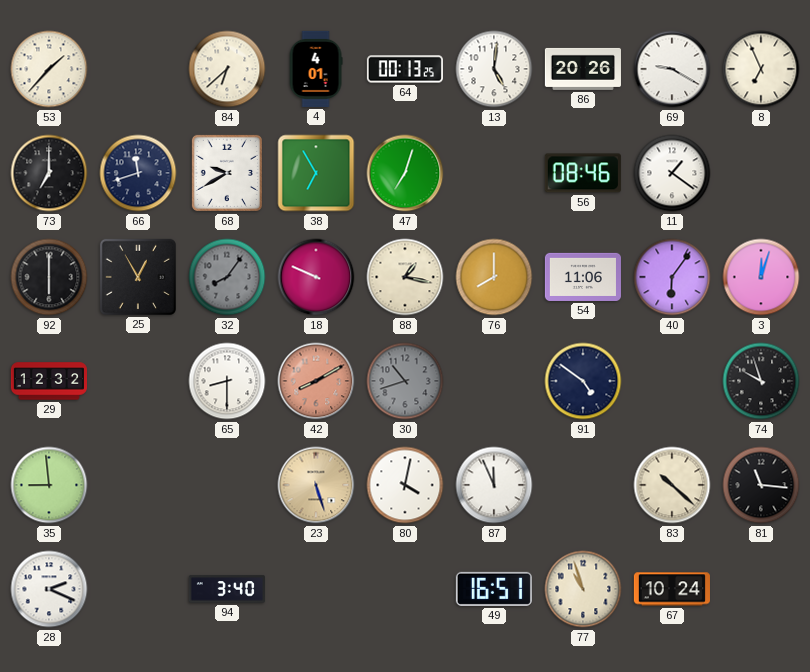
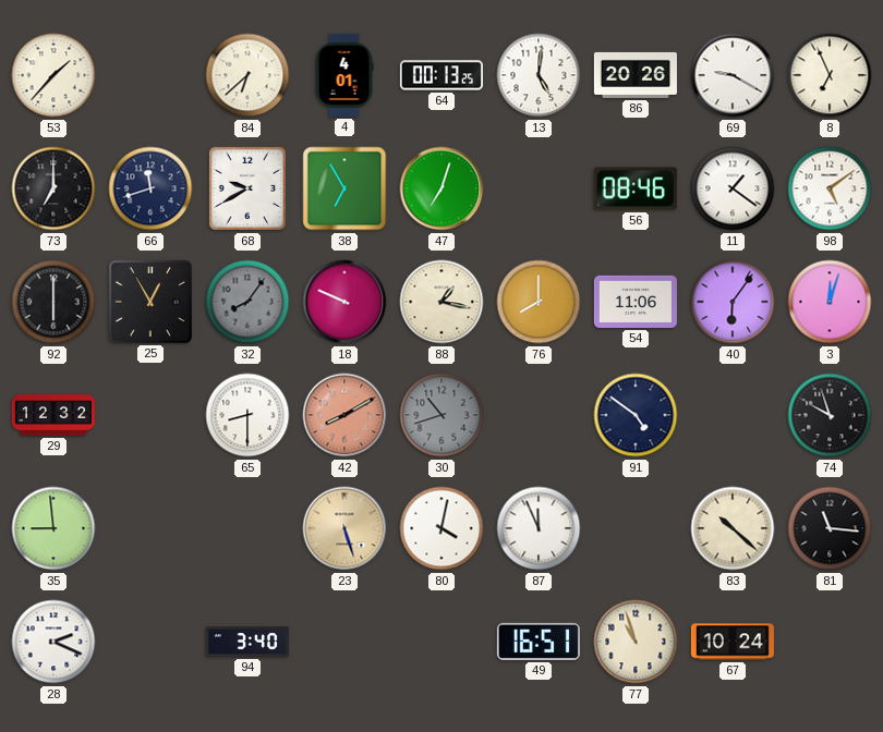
98: none -> 5:09
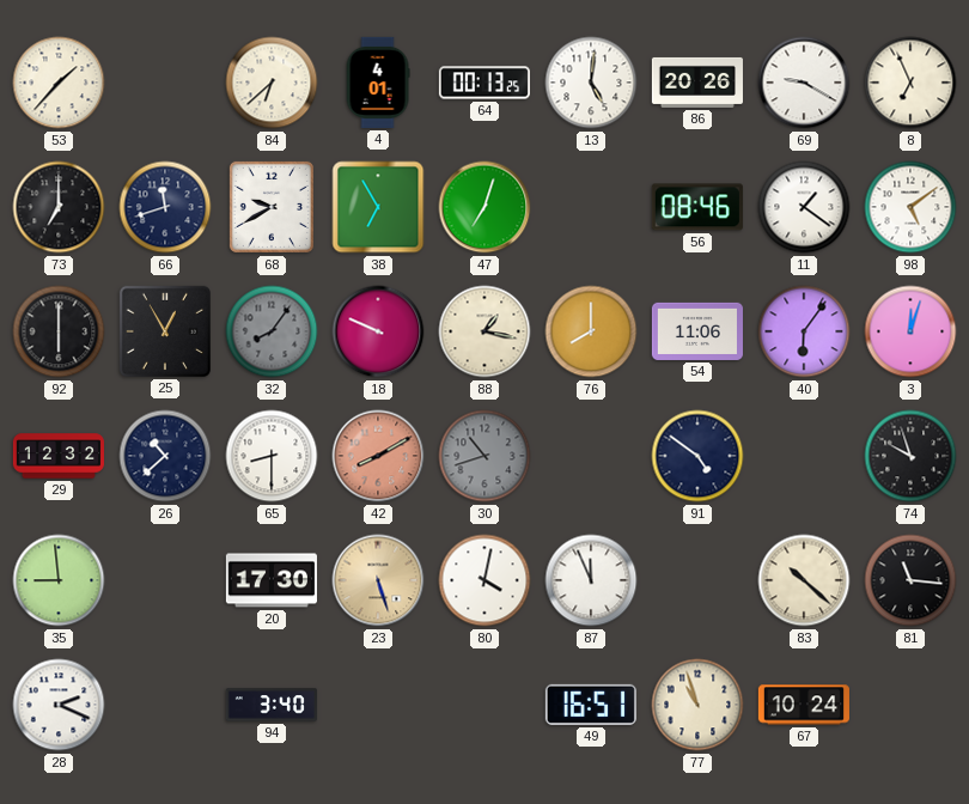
26: none -> 10:38
20: none -> 17:30
